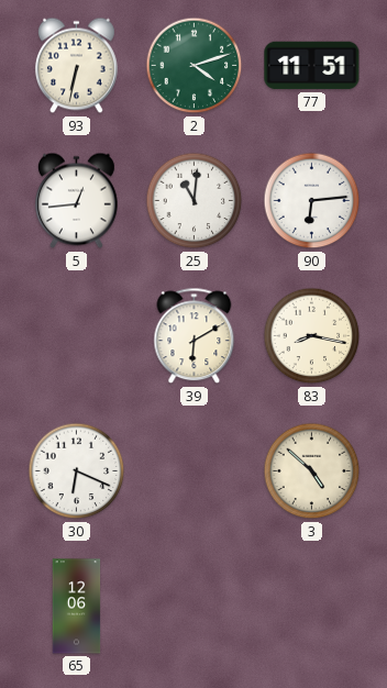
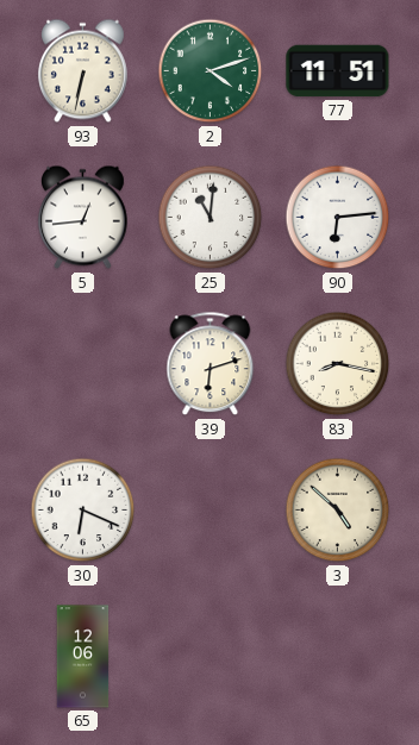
39: 6:10 -> 6:12
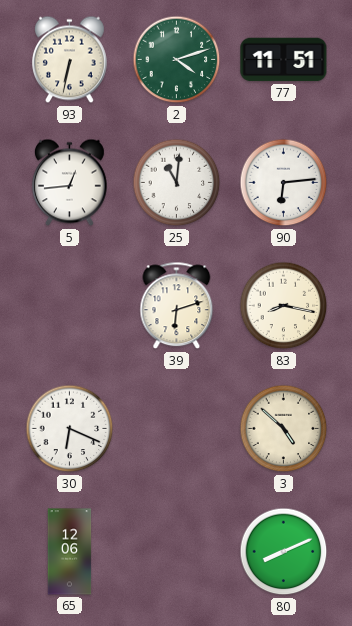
80: none -> 8:11
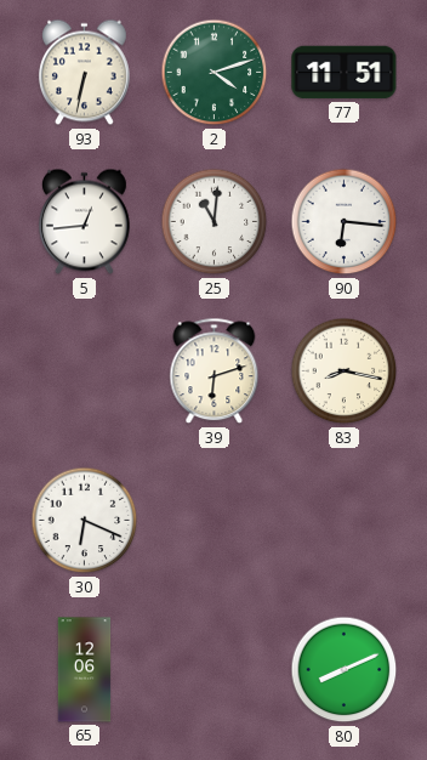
90: 6:14 -> 6:16
3: 4:52 -> none
